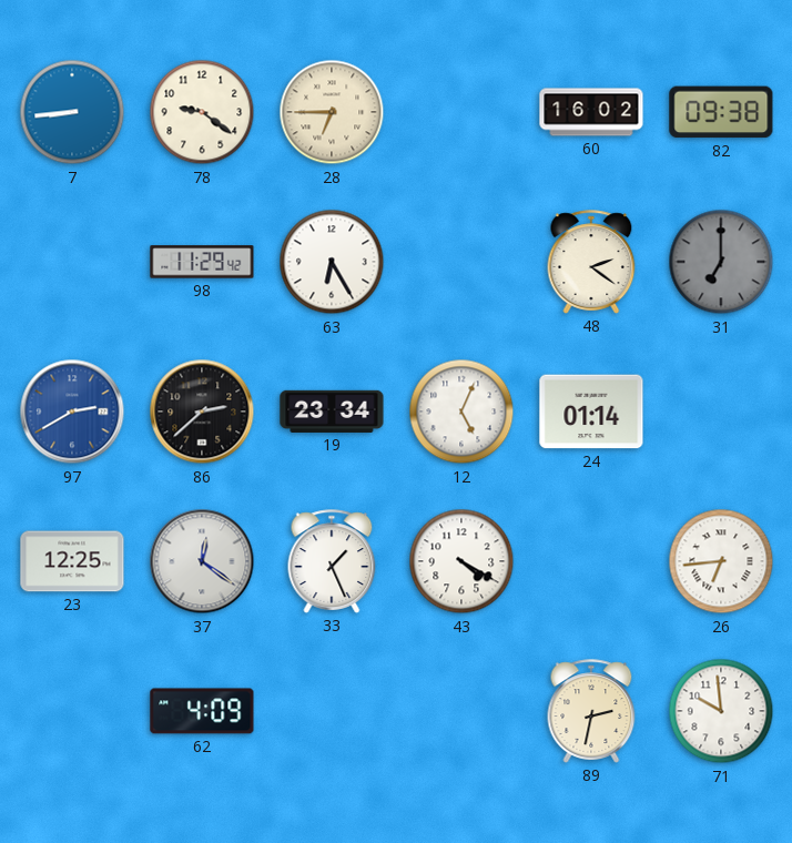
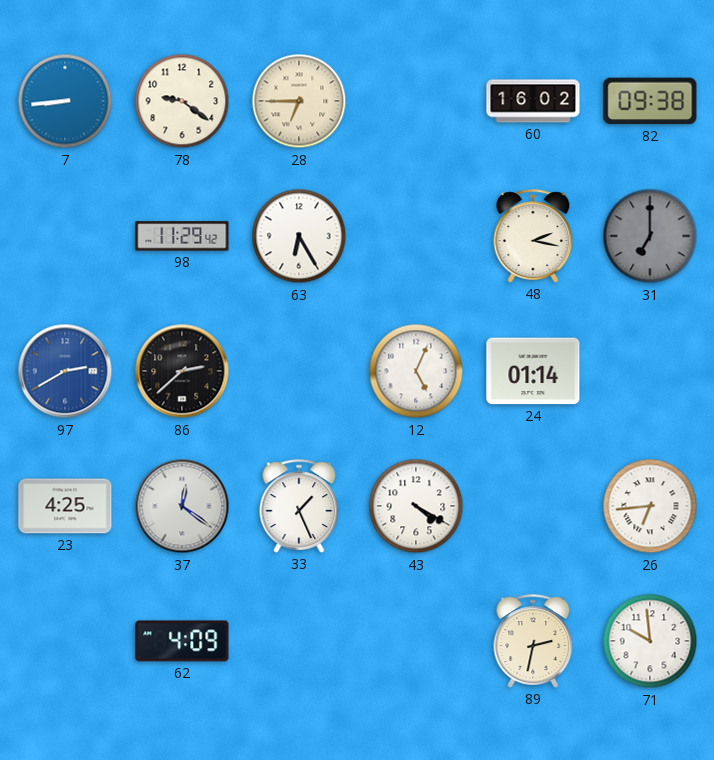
48: 2:21 -> 2:17
19: 23:34 -> none
23: 12:25 -> 4:25
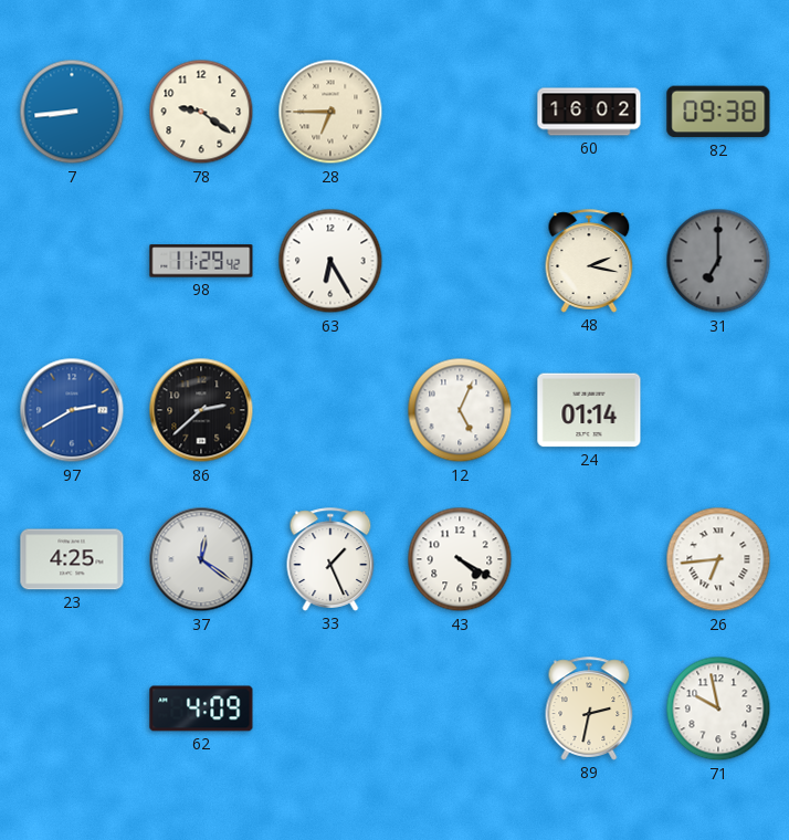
71: 9:59 -> 9:58
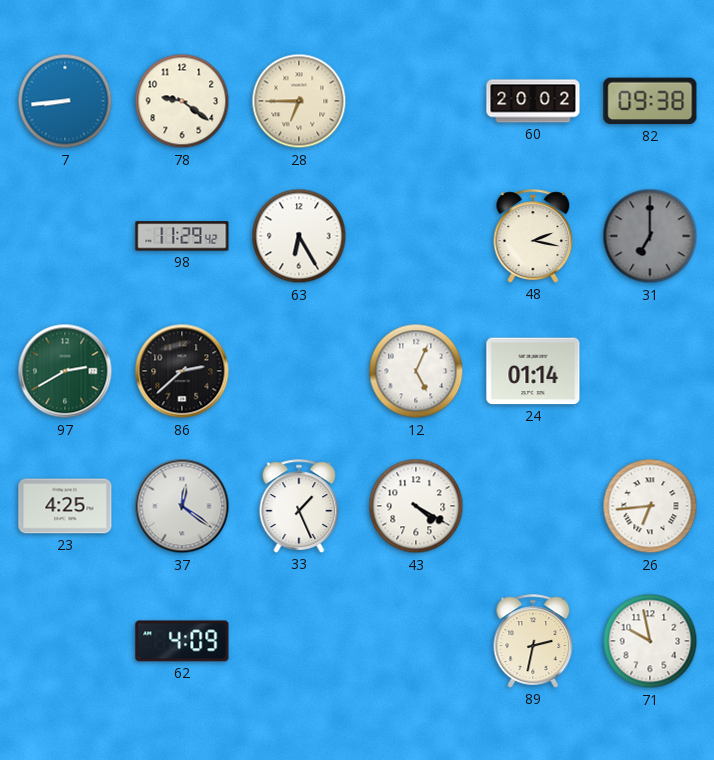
60: 16:02 -> 20:02
97 dial: blue -> green
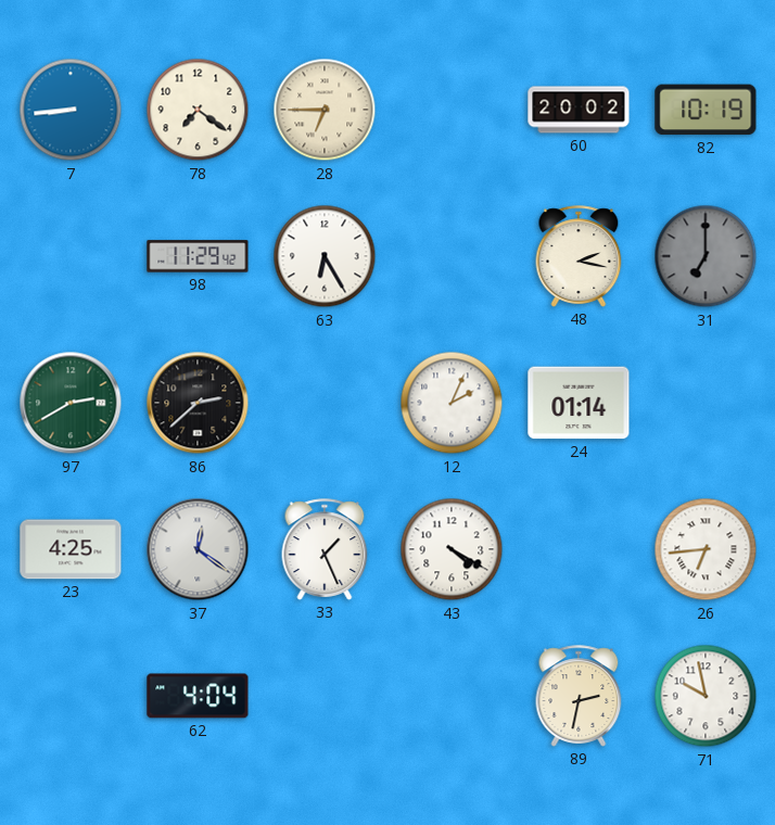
78: 9:21 -> 7:21
82: 09:38 -> 10:19
12: 5:04 -> 2:04
62: 4:09 -> 4:04
